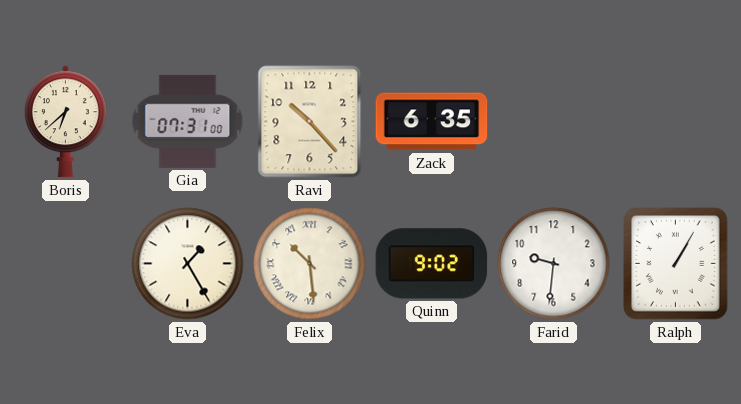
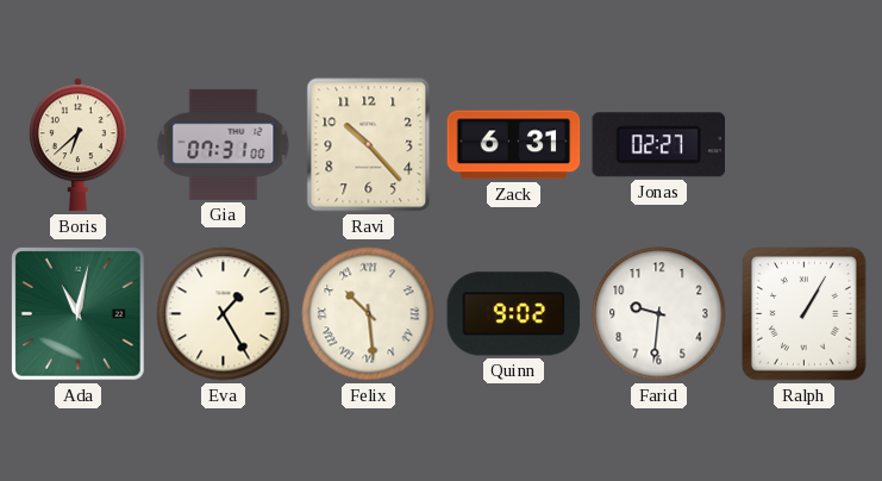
Zack: 6:35 -> 6:31
Jonas: none -> 02:27
Ada: none -> 11:02
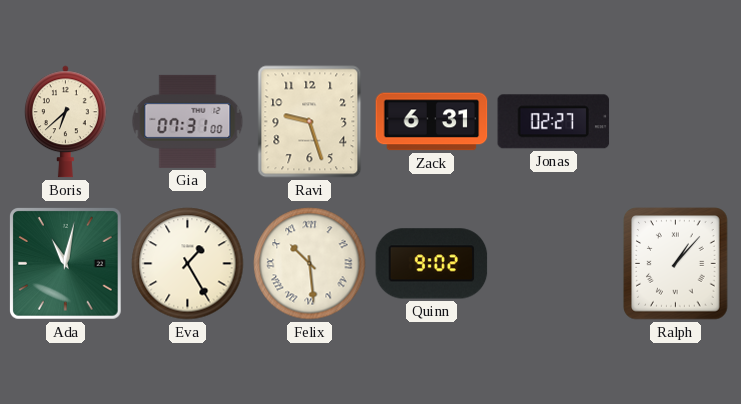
Ravi: 10:23 -> 9:27
Farid: 9:31 -> none
Ralph: 1:05 -> 1:07
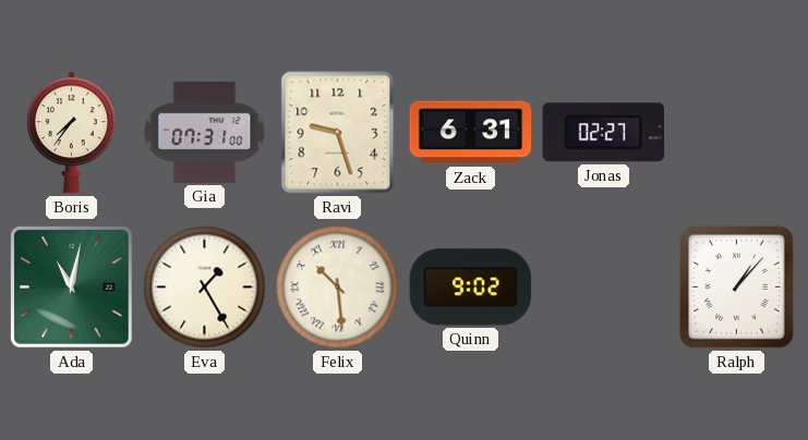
Boris: 6:38 -> 7:36
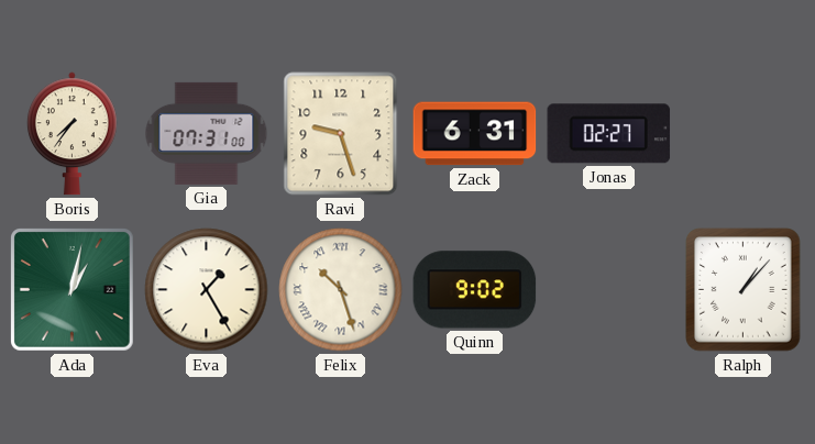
Ada: 11:02 -> 1:02
Felix: 10:29 -> 10:27
